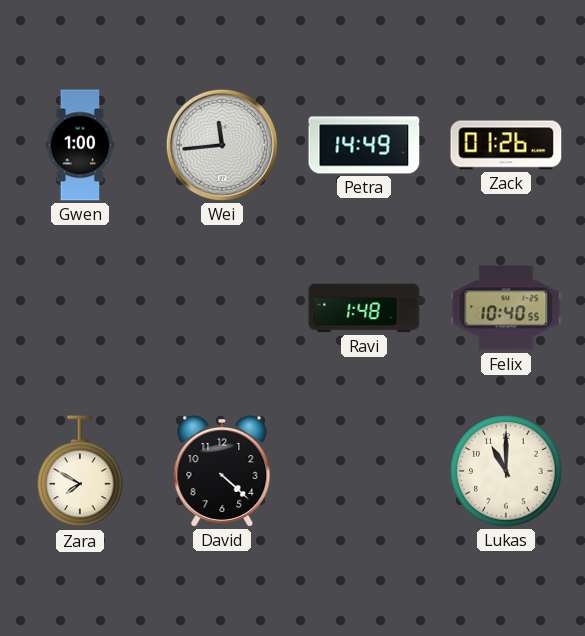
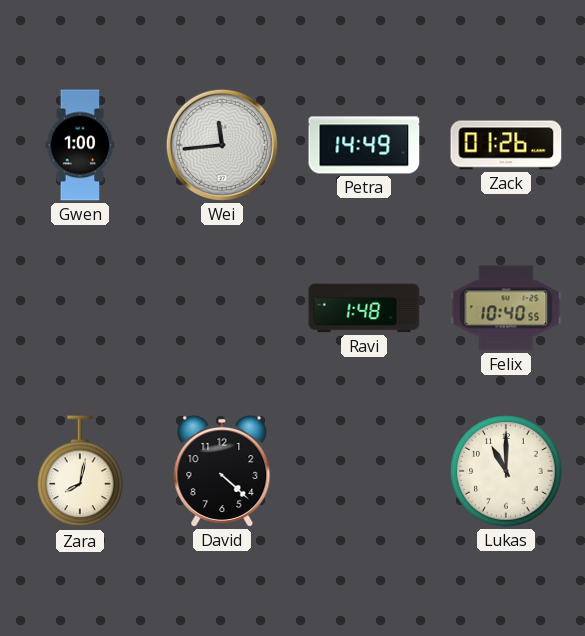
Zara: 7:50 -> 8:02
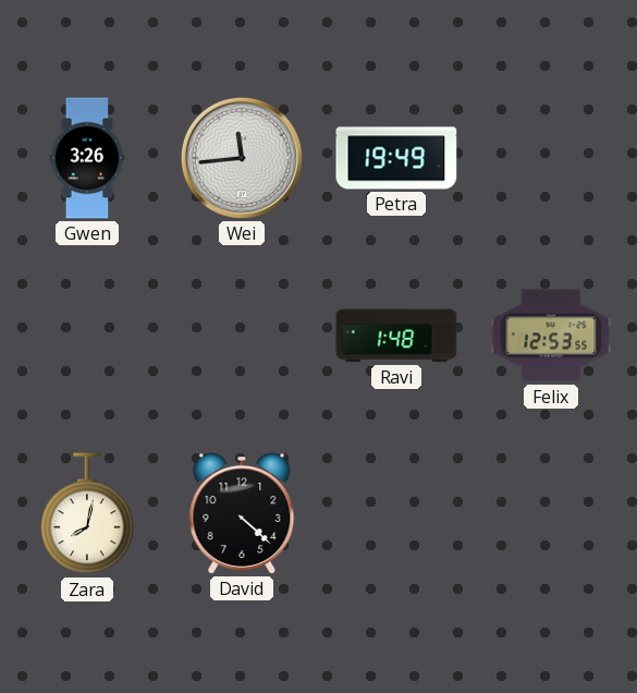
Gwen: 1:00 -> 3:26
Petra: 14:49 -> 19:49
Zack: 01:26 -> none
Felix: 10:40 -> 12:53
Lukas: 11:00 -> none
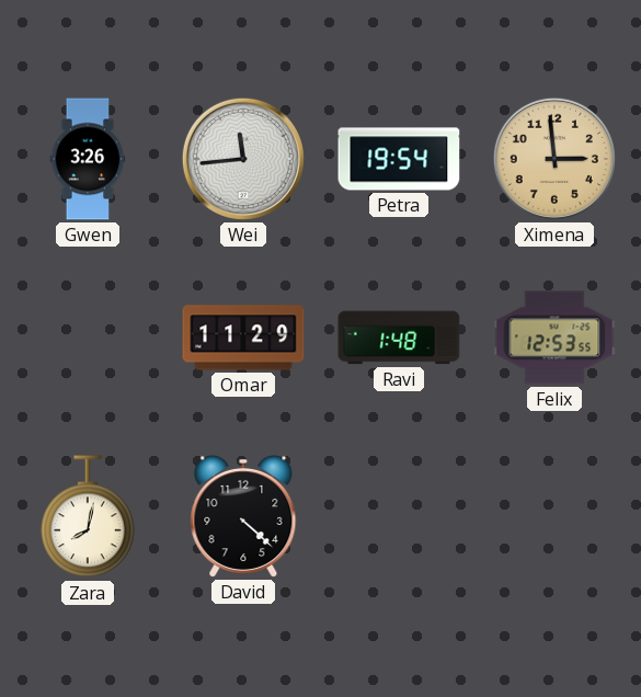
Petra: 19:49 -> 19:54
Ximena: none -> 2:59
Omar: none -> 11:29
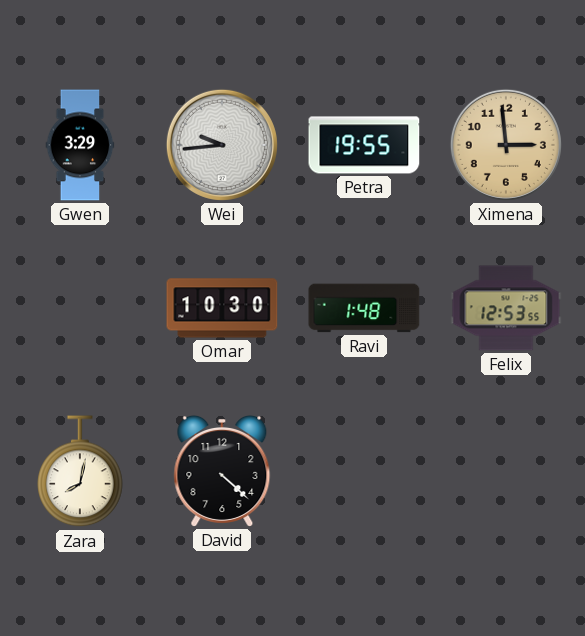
Gwen: 3:26 -> 3:29
Wei: 11:44 -> 9:44
Petra: 19:54 -> 19:55
Omar: 11:29 -> 10:30
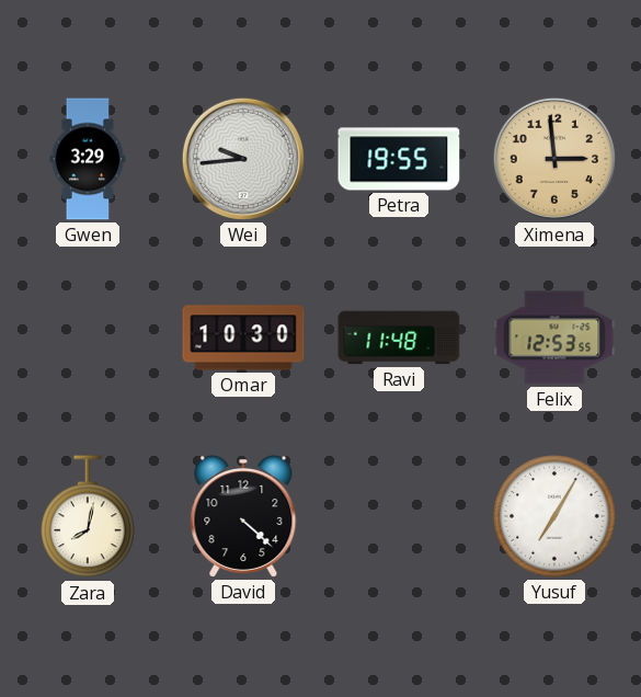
Ravi: 1:48 -> 11:48
Yusuf: none -> 7:05
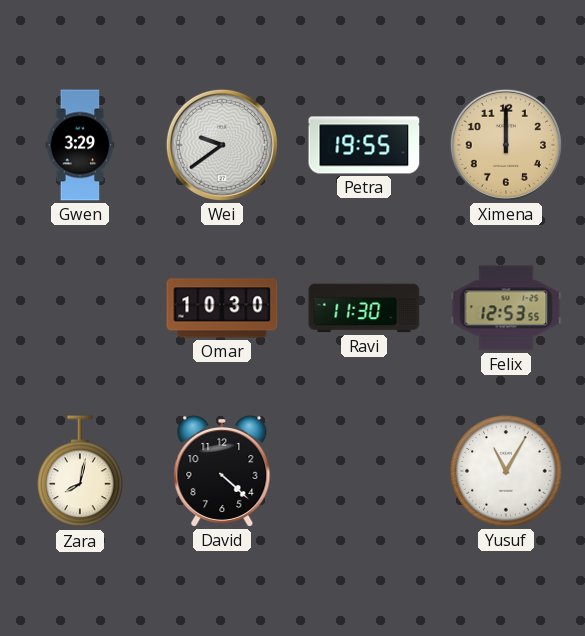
Wei: 9:44 -> 9:39
Ximena: 2:59 -> 12:00
Ravi: 11:48 -> 11:30
Yusuf: 7:05 -> 11:05
